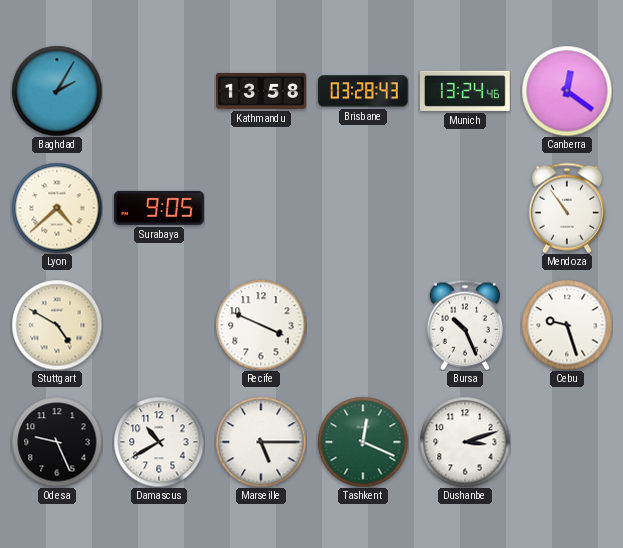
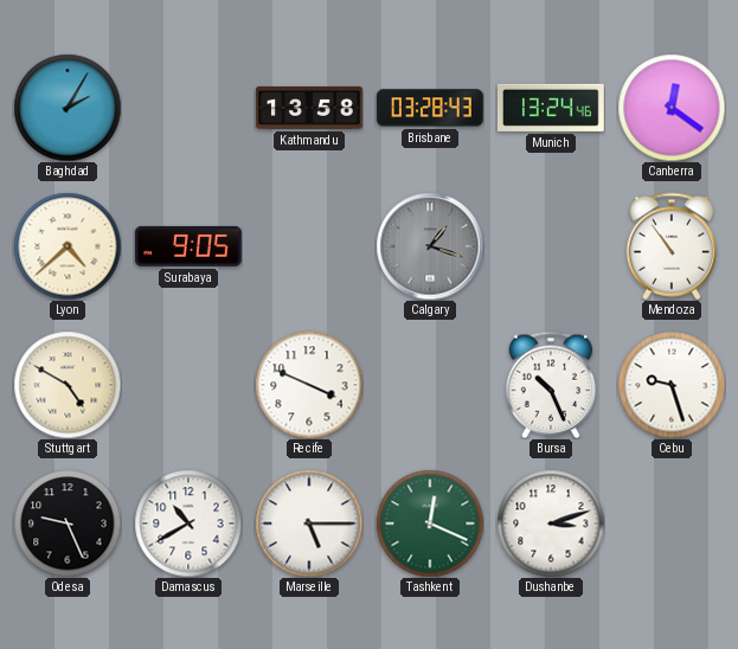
Calgary: none -> 1:18
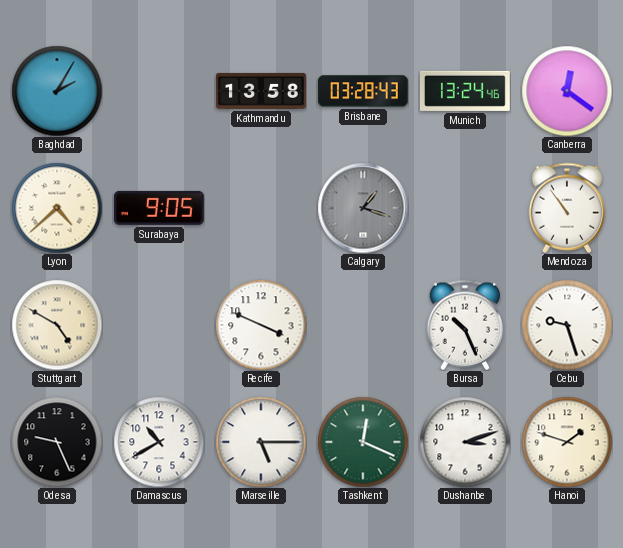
Hanoi: none -> 1:48
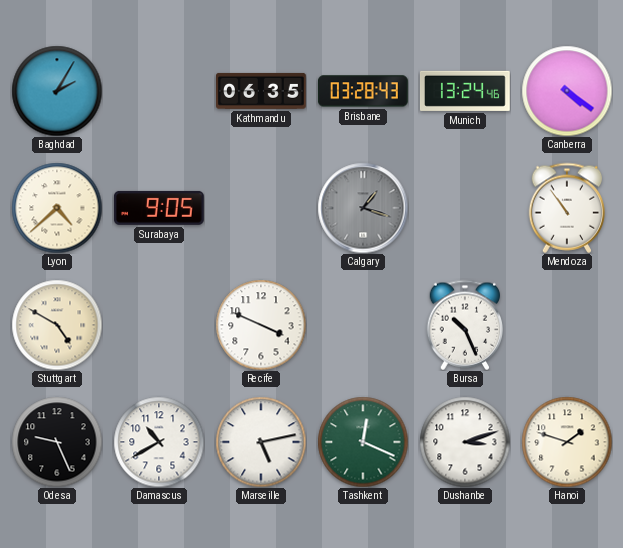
Kathmandu: 13:58 -> 06:35
Canberra: 12:21 -> 4:21
Cebu: 9:27 -> none
Marseille: 5:15 -> 5:13
